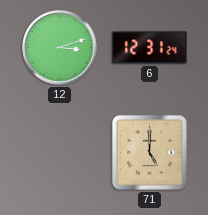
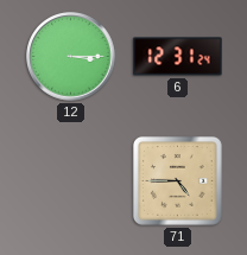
12: 3:12 -> 3:15
71: 5:00 -> 4:45
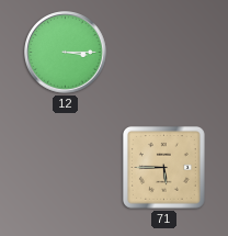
6: 12:31 -> none
71: 4:45 -> 5:45
